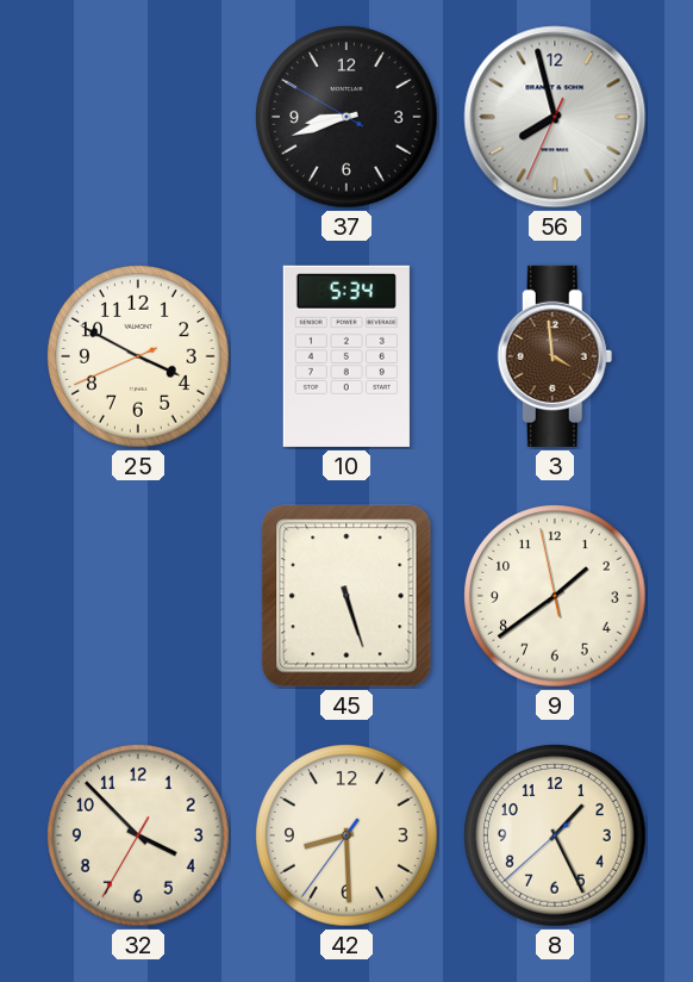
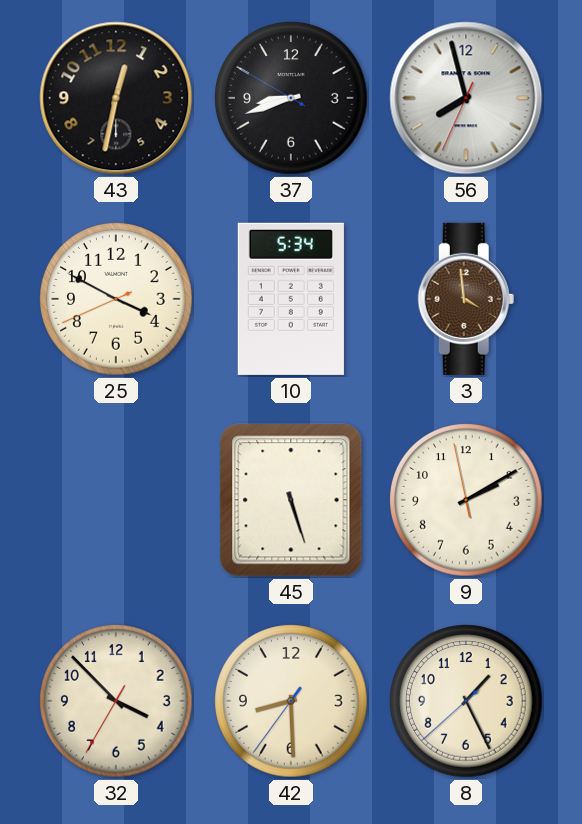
43: none -> 12:32
9: 1:38 -> 2:09
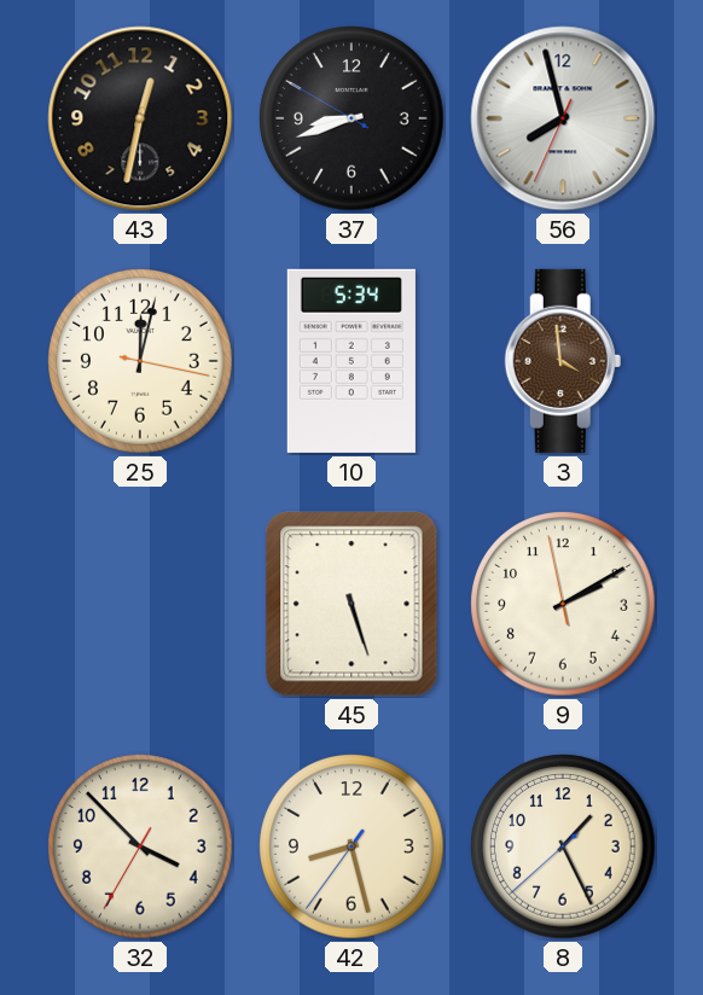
25: 3:49 -> 12:02
42: 8:29 -> 8:27
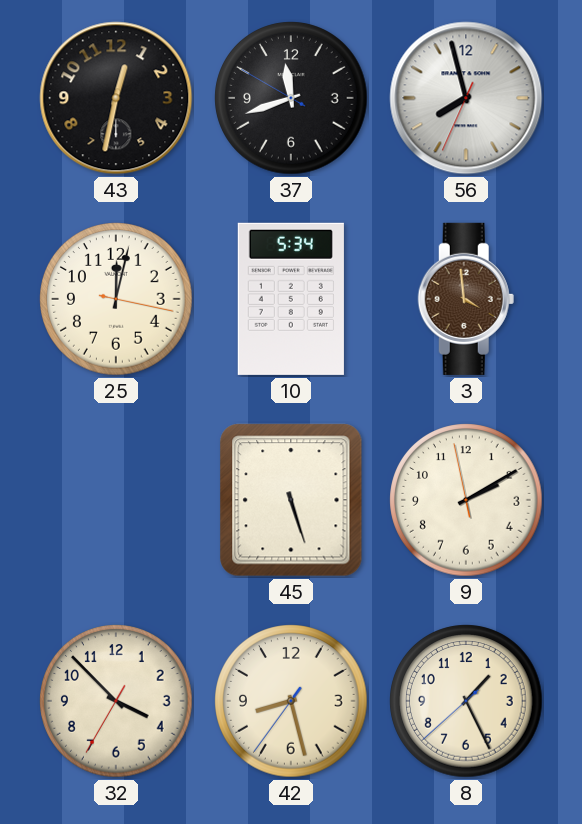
37: 8:41 -> 11:41
